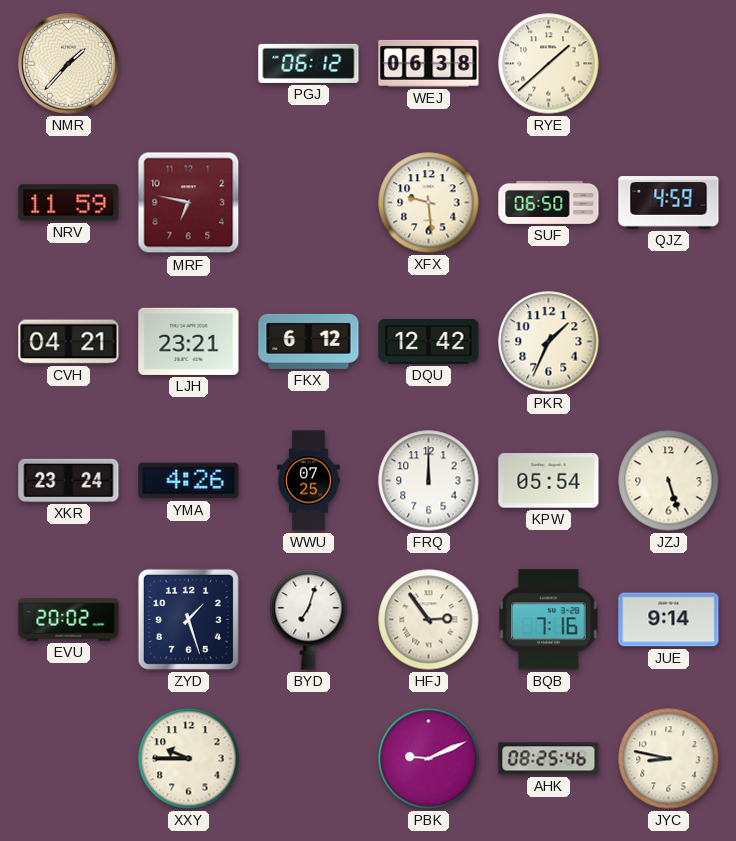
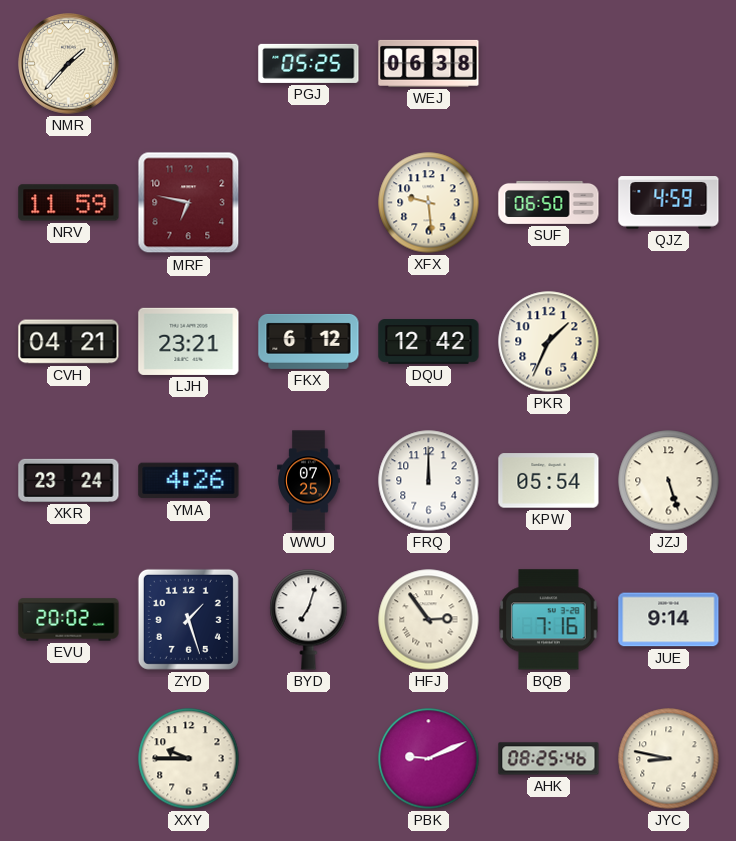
PGJ: 06:12 -> 05:25
RYE: 1:38 -> none
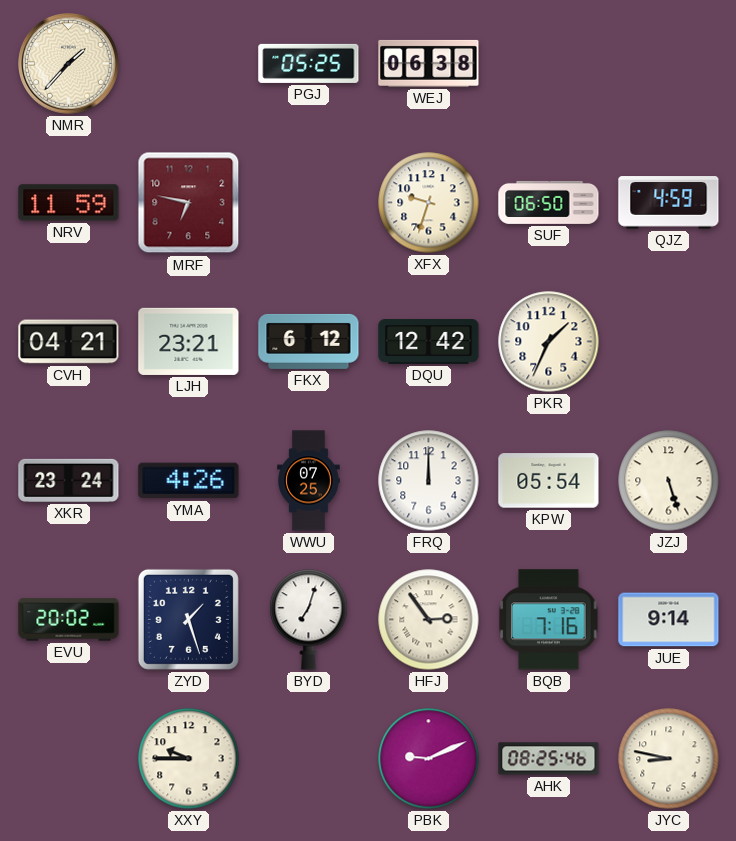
XFX: 9:29 -> 9:33
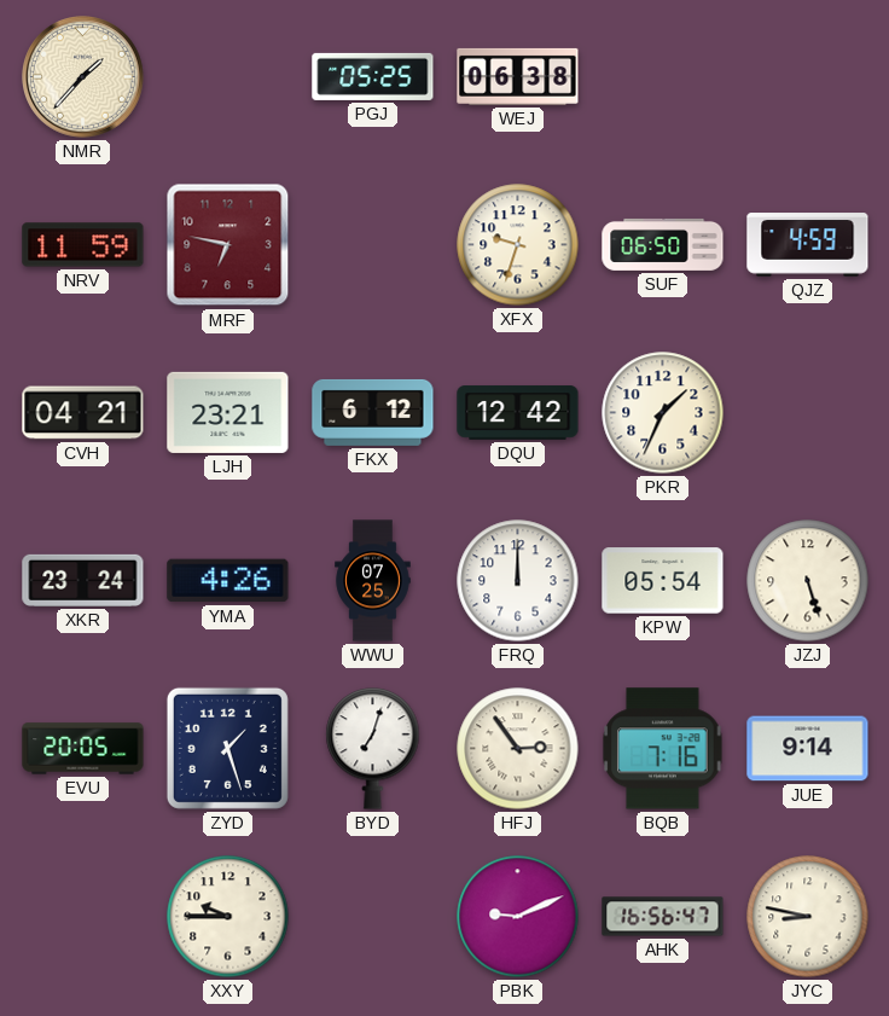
EVU: 20:02 -> 20:05
AHK: 08:25 -> 16:56
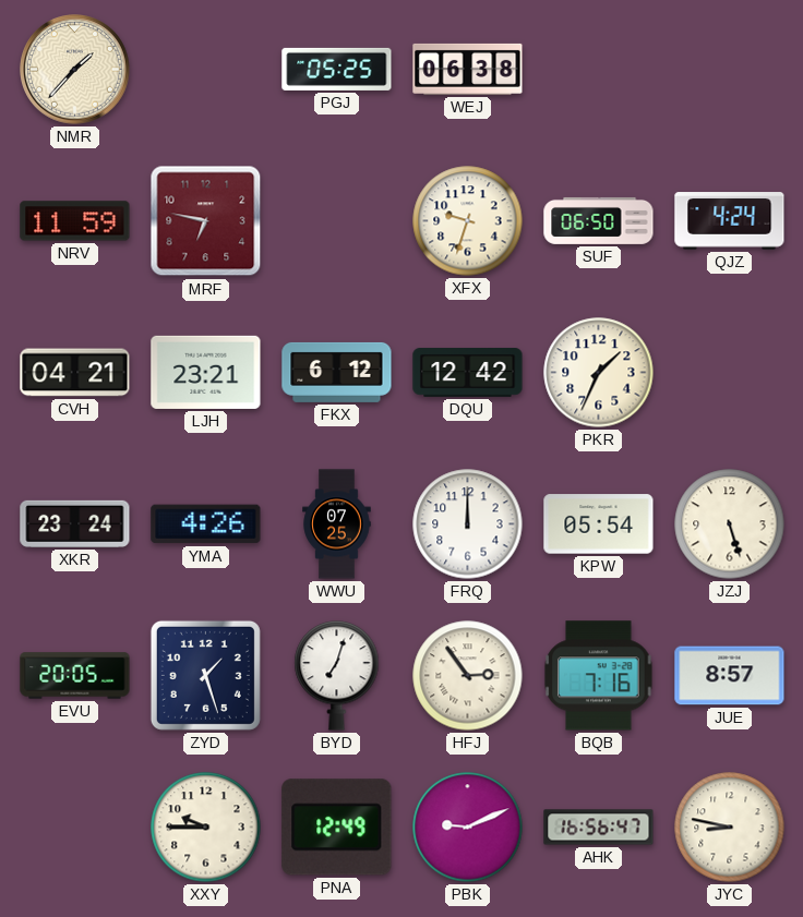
QJZ: 4:59 -> 4:24
JUE: 9:14 -> 8:57
PNA: none -> 12:49
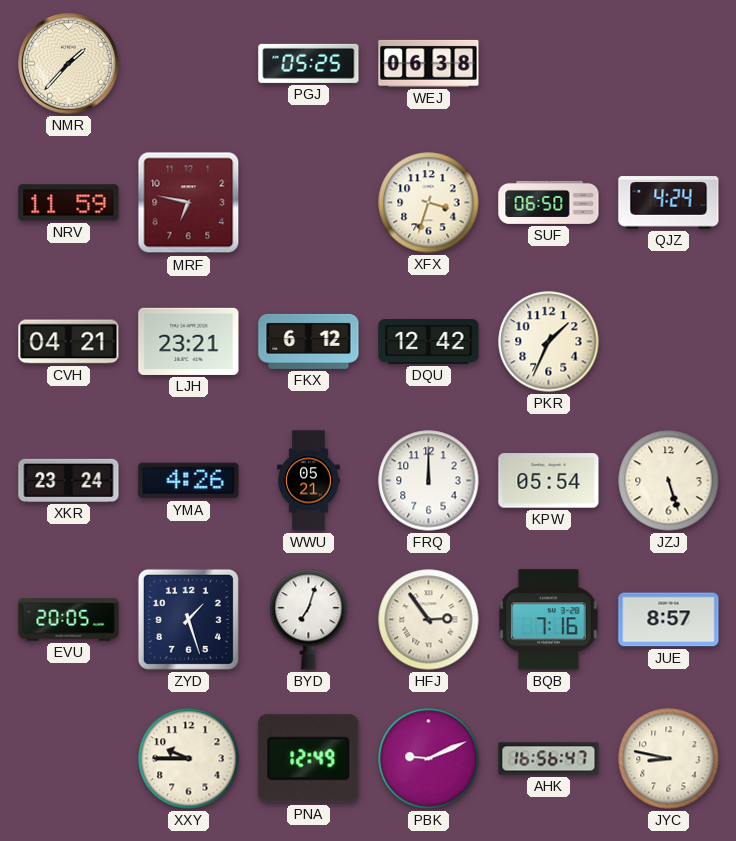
XFX: 9:33 -> 3:33
WWU: 07:25 -> 05:21
